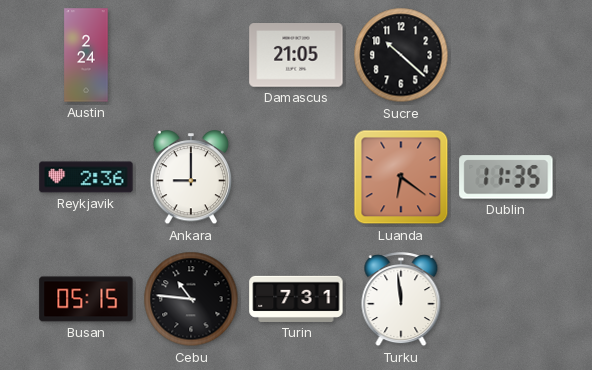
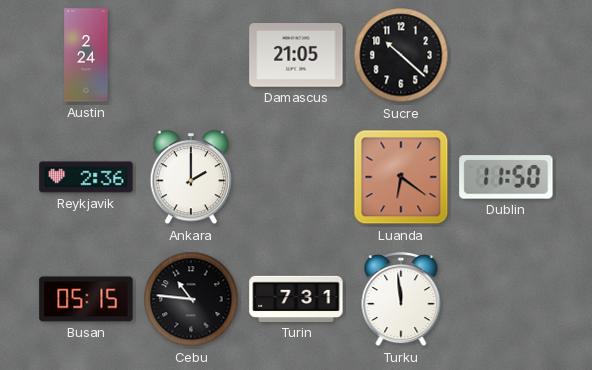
Ankara: 9:00 -> 2:00
Dublin: 11:35 -> 11:50
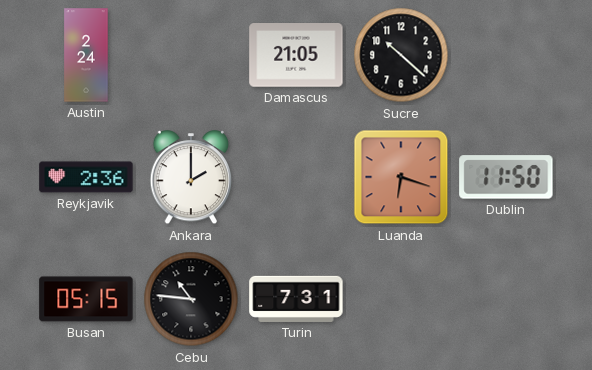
Luanda: 6:21 -> 6:18
Turku: 11:59 -> none
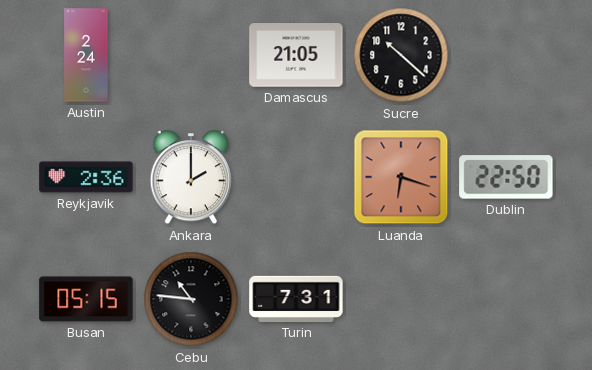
Dublin: 11:50 -> 22:50
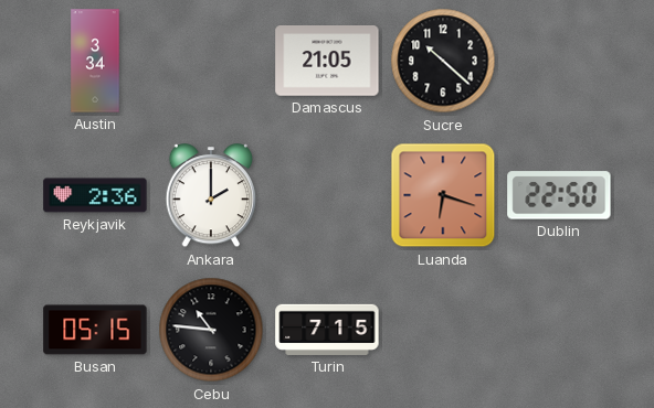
Austin: 2:24 -> 3:34
Turin: 7:31 -> 7:15
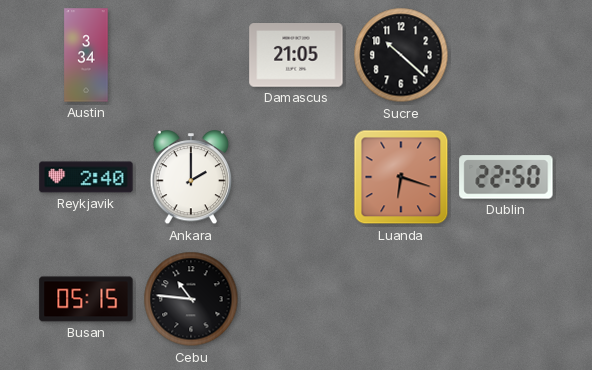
Reykjavik: 2:36 -> 2:40
Turin: 7:15 -> none
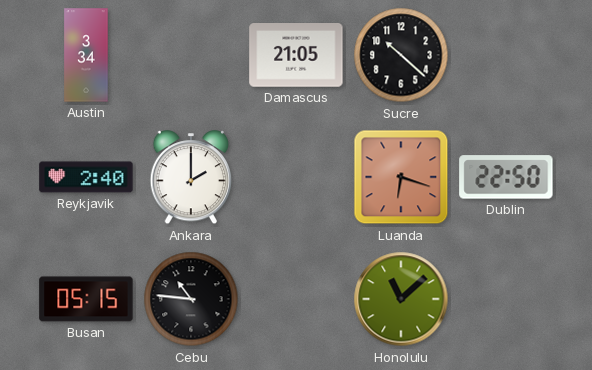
Honolulu: none -> 11:08
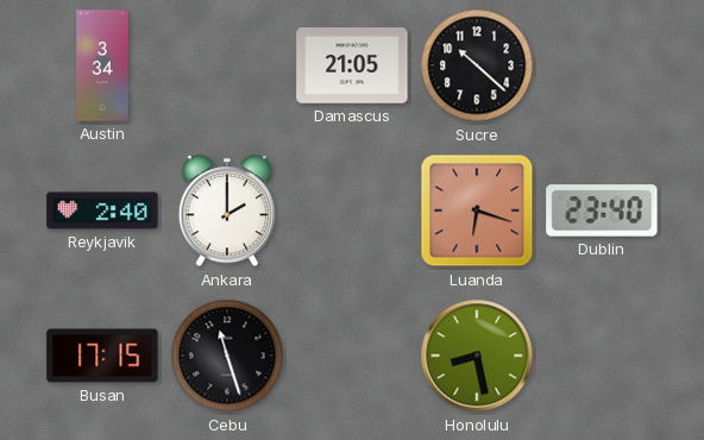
Dublin: 22:50 -> 23:40
Busan: 05:15 -> 17:15
Cebu: 10:46 -> 11:27
Honolulu: 11:08 -> 8:28
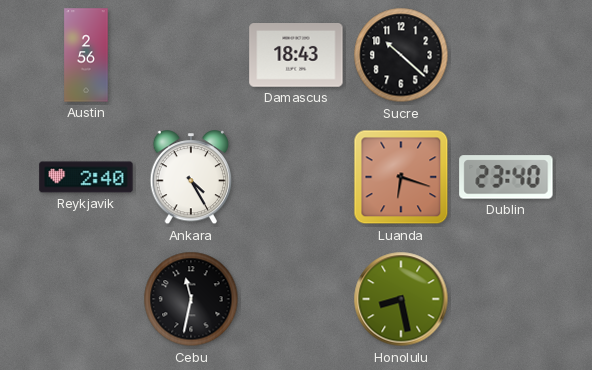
Austin: 3:34 -> 2:56
Damascus: 21:05 -> 18:43
Ankara: 2:00 -> 4:25
Busan: 17:15 -> none
Cebu: 11:27 -> 11:32
